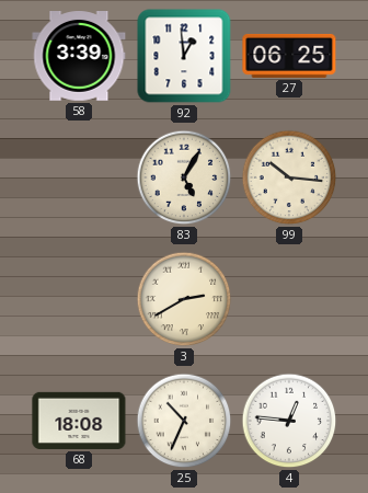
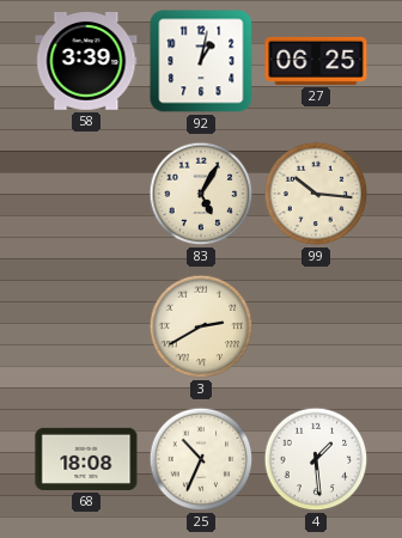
92: 12:59 -> 1:02
4: 12:46 -> 1:29
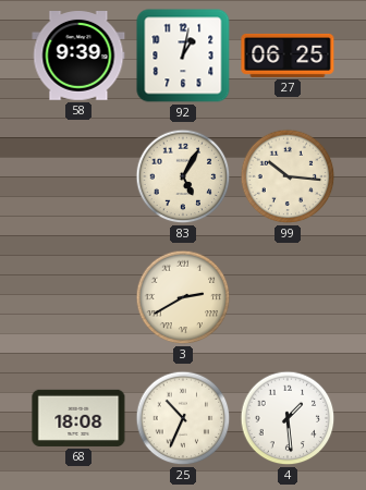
58: 3:39 -> 9:39
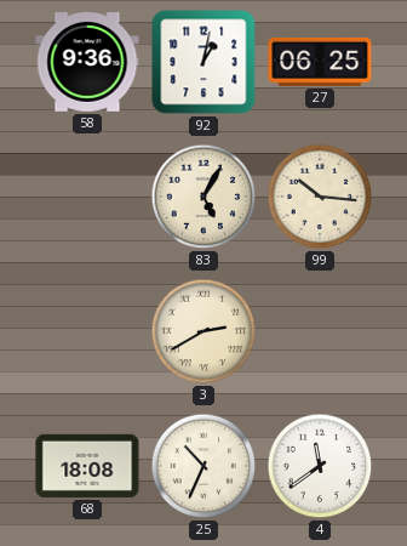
58: 9:39 -> 9:36
4: 1:29 -> 11:39
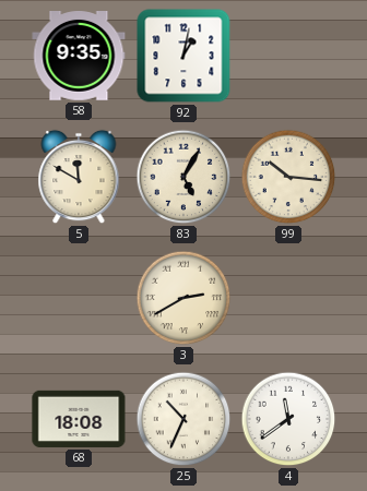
58: 9:36 -> 9:35
27: 06:25 -> none
5: none -> 11:50
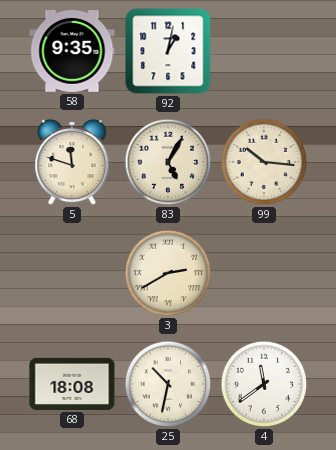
5: 11:50 -> 11:48
25: 10:34 -> 10:32
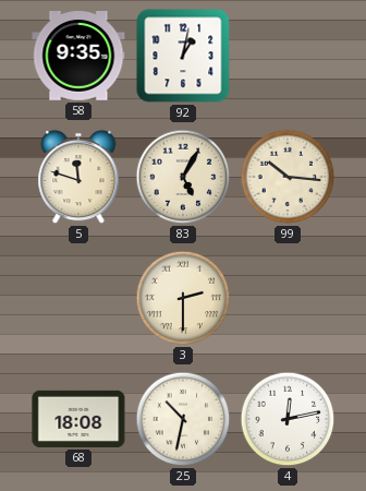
3: 2:40 -> 2:30
4: 11:39 -> 12:13
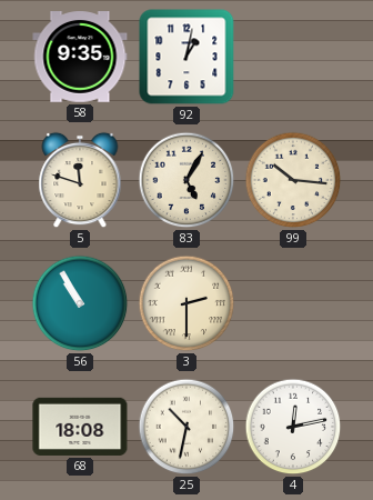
56: none -> 10:55
